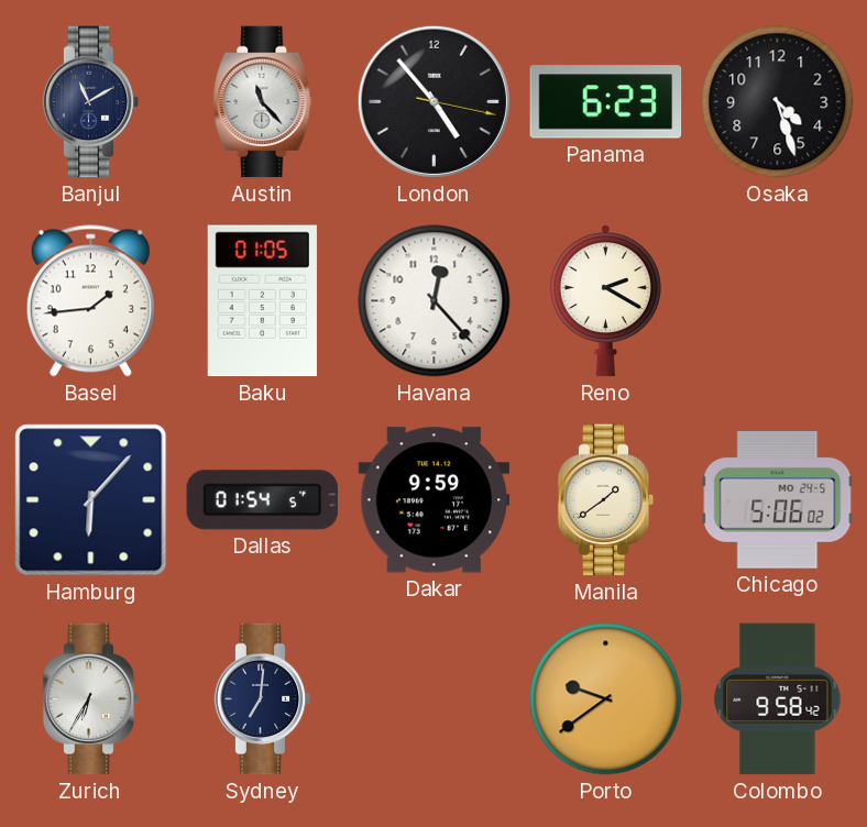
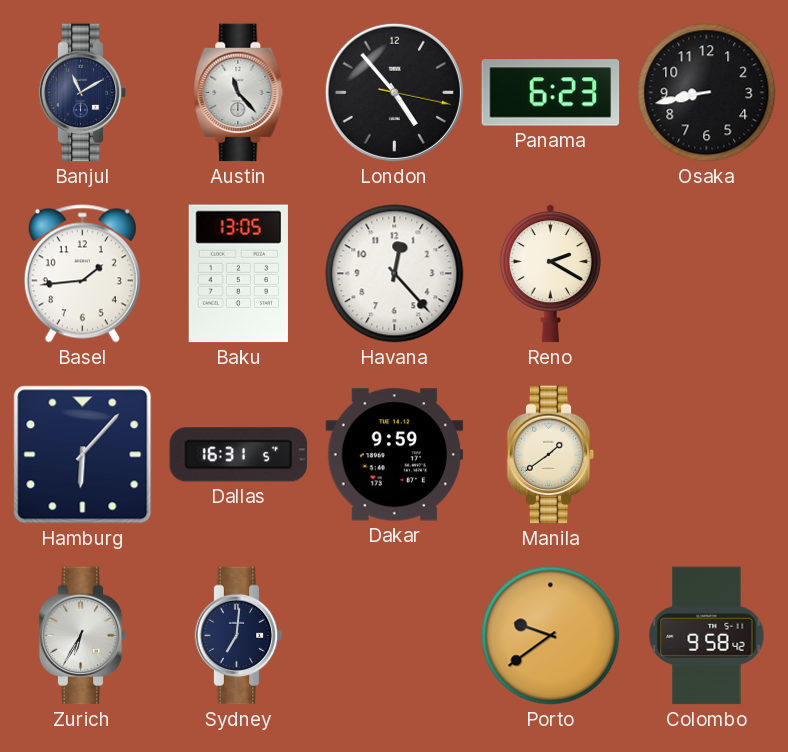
Osaka: 4:27 -> 8:43
Baku: 01:05 -> 13:05
Dallas: 01:54 -> 16:31
Chicago: 5:06 -> none
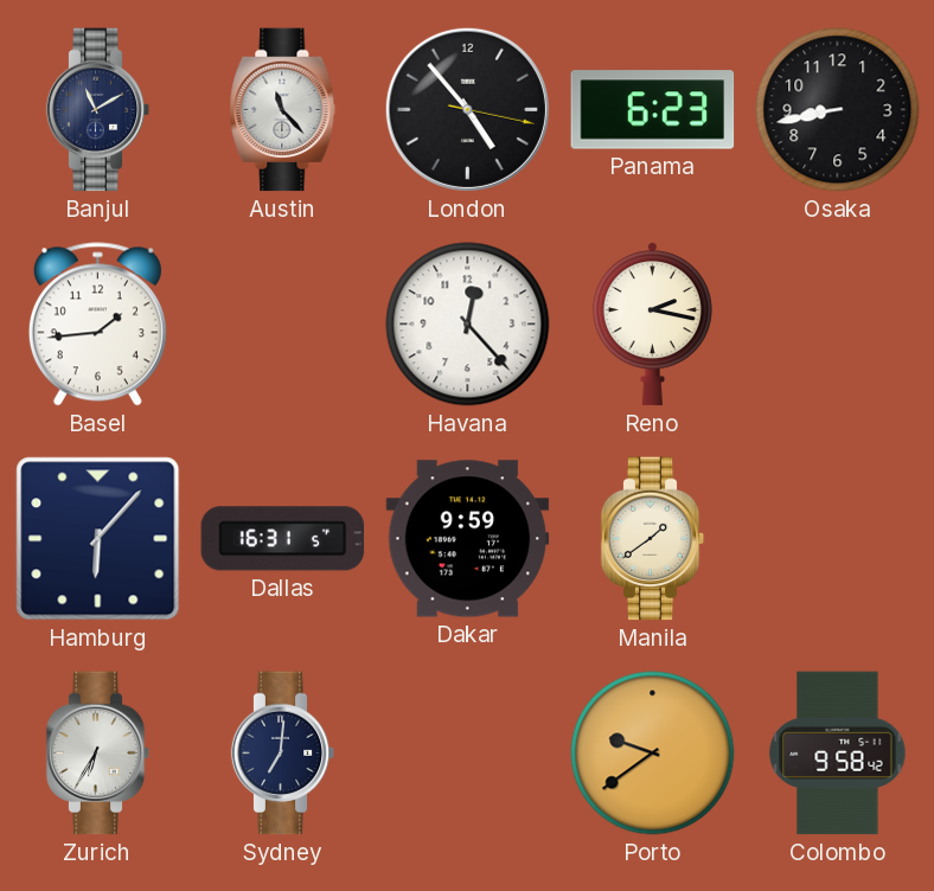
Baku: 13:05 -> none
Reno: 2:20 -> 2:17
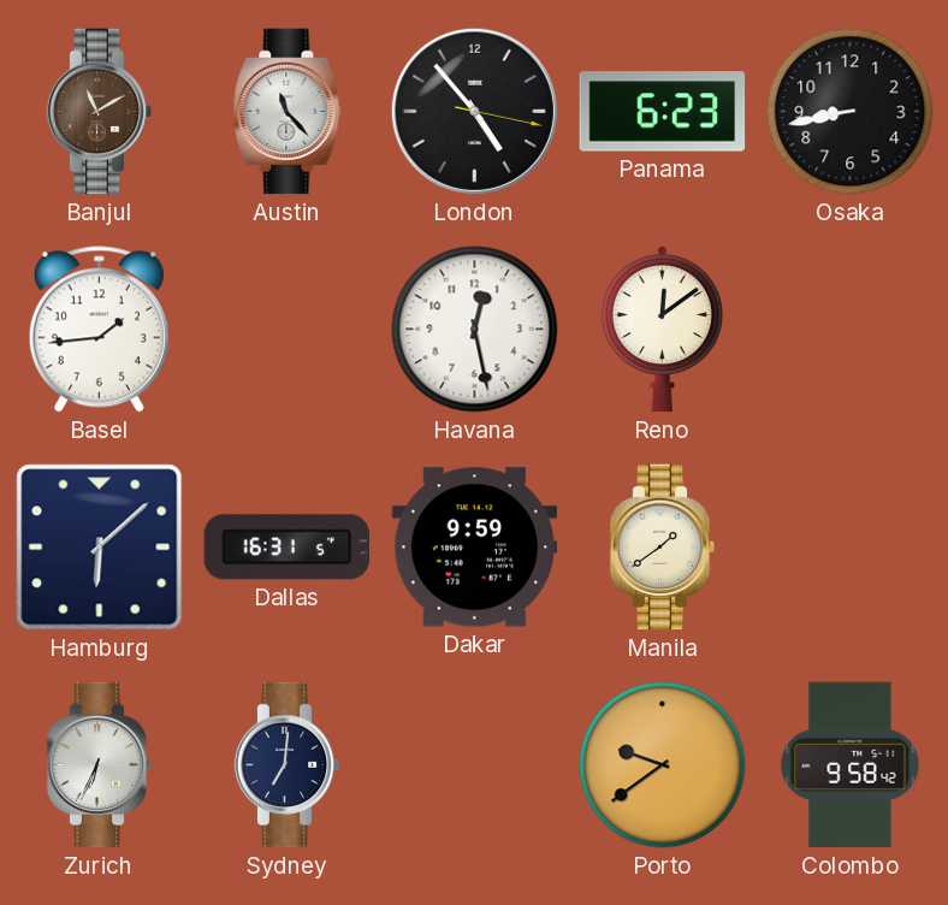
Banjul dial: navy -> brown
Havana: 12:23 -> 12:28
Reno: 2:17 -> 12:09
Hamburg: 6:07 -> 6:08
Zurich: 6:35 -> 6:34
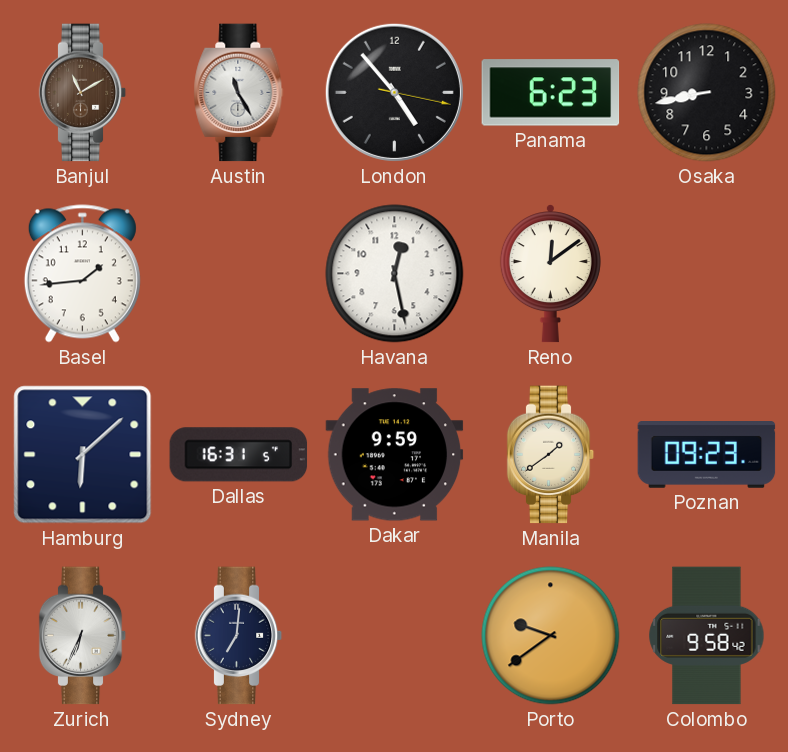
Austin: 11:23 -> 11:25
Poznan: none -> 09:23
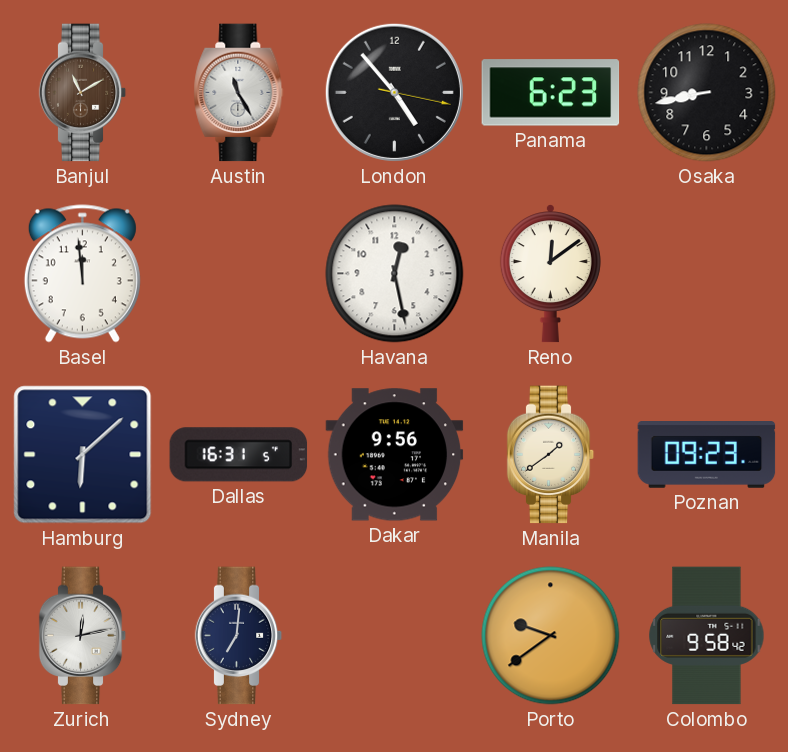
Basel: 1:44 -> 11:59
Dakar: 9:59 -> 9:56
Zurich: 6:34 -> 12:13
